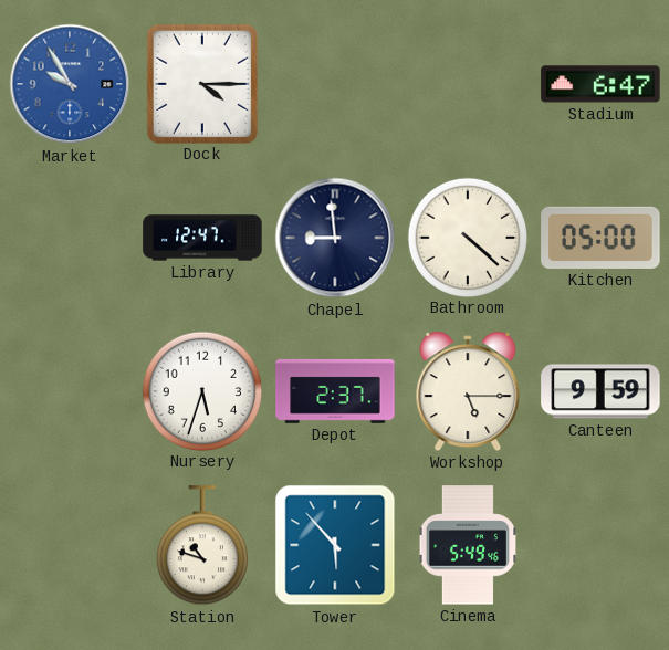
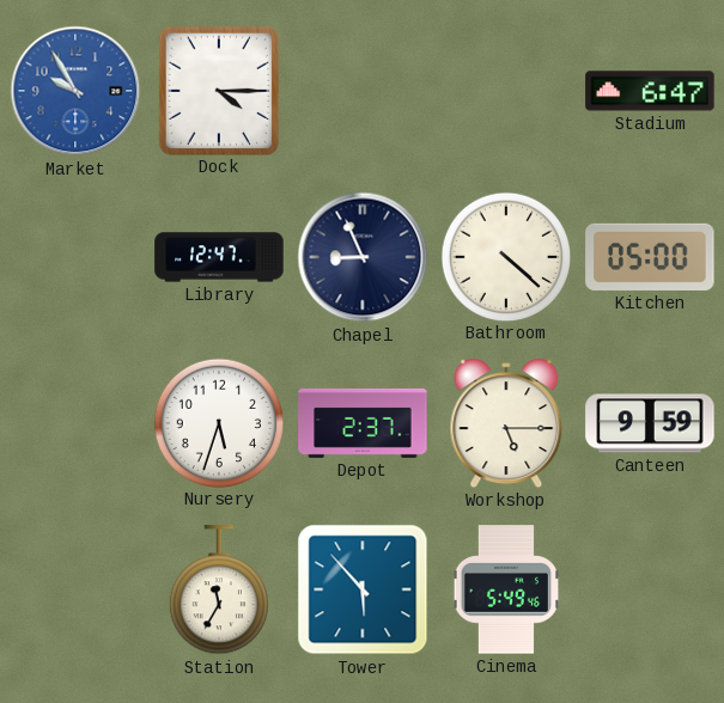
Chapel: 8:59 -> 8:56
Station: 10:48 -> 11:35
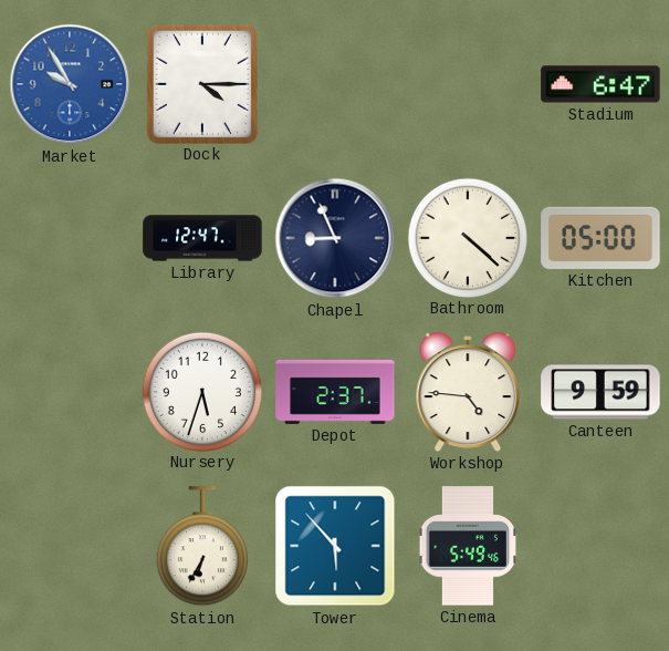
Workshop: 5:15 -> 4:46
Station: 11:35 -> 6:35
